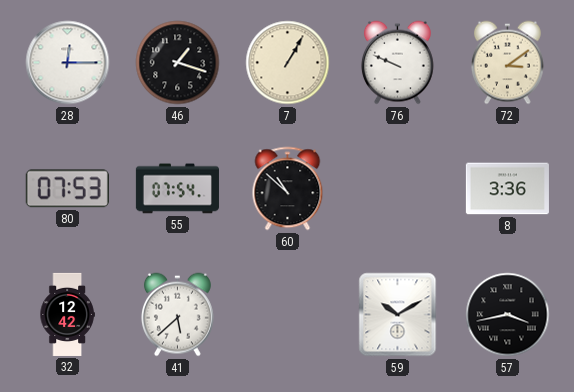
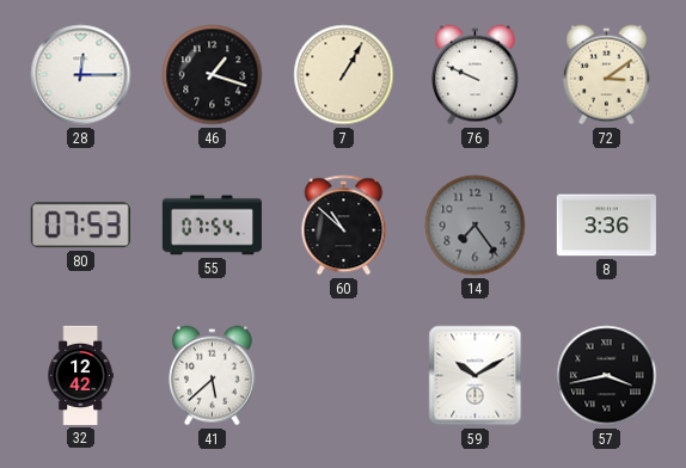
14: none -> 7:24
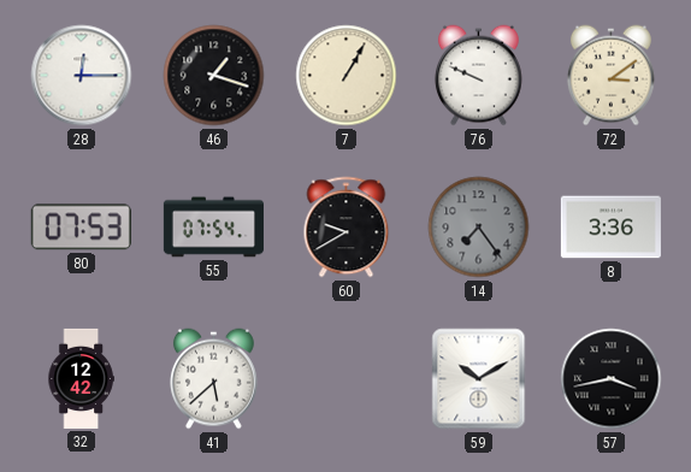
60: 10:52 -> 9:40
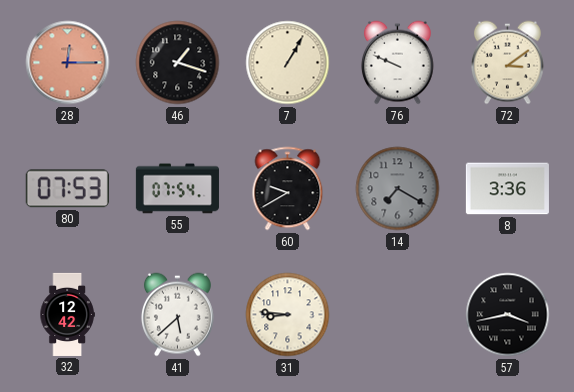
28 dial: white -> salmon
14: 7:24 -> 7:20
31: none -> 8:46
59: 10:10 -> none
